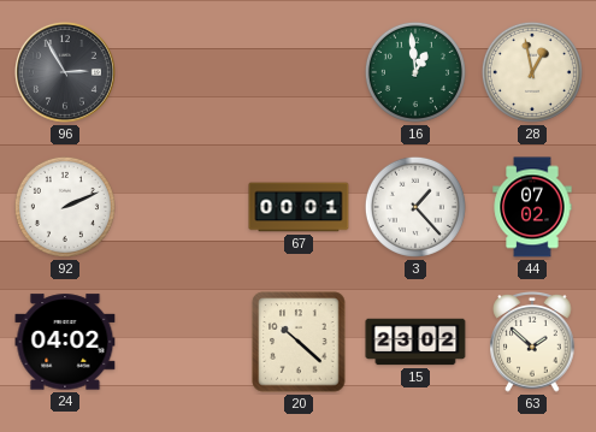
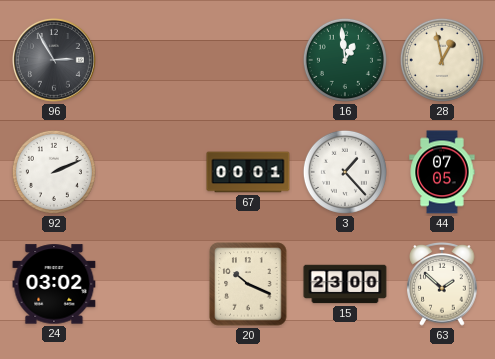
44: 07:02 -> 07:05
24: 04:02 -> 03:02
20: 10:22 -> 10:19
15: 23:02 -> 23:00
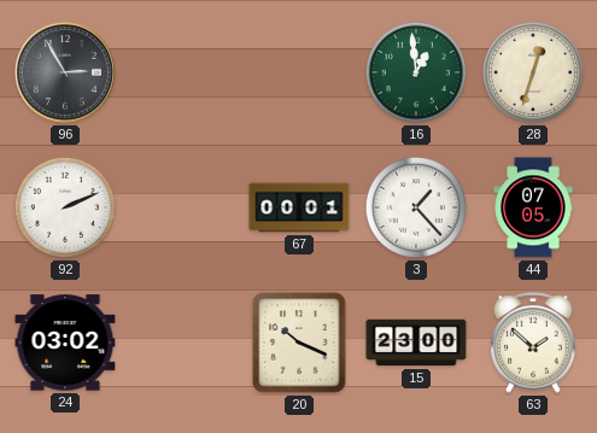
28: 12:58 -> 12:33
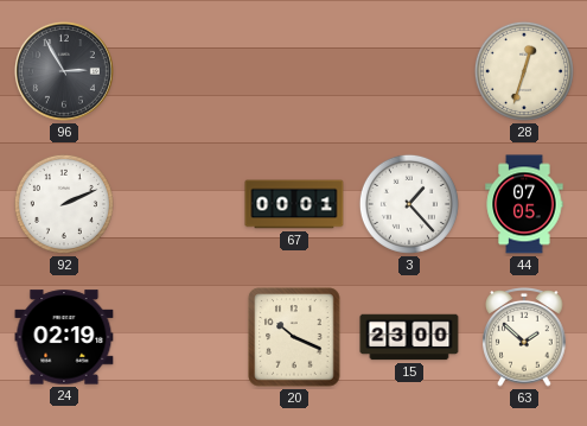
16: 12:59 -> none
24: 03:02 -> 02:19
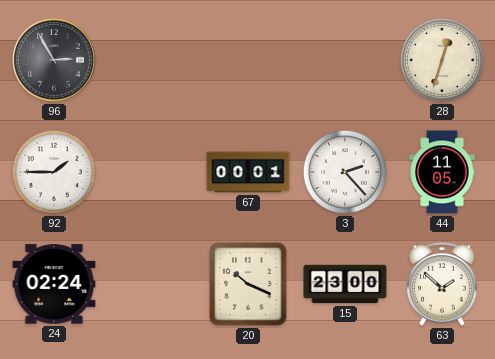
92: 2:11 -> 1:45
3: 1:23 -> 2:23
44: 07:05 -> 11:05
24: 02:19 -> 02:24
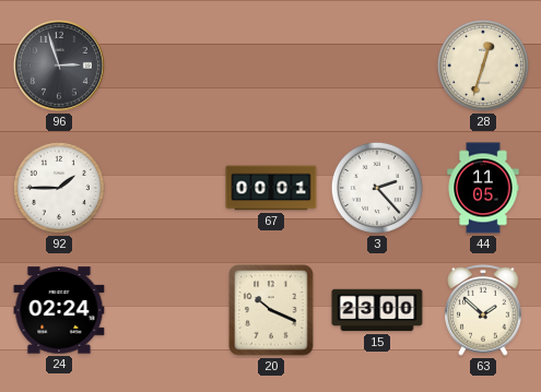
96: 2:55 -> 2:57
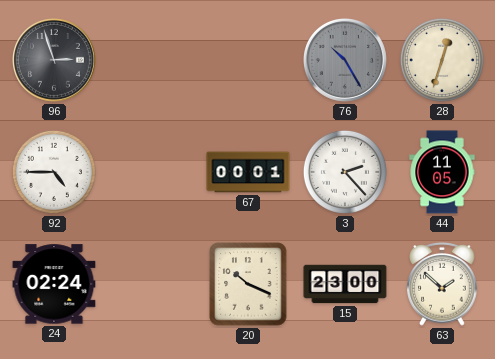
76: none -> 10:25
92: 1:45 -> 4:45
